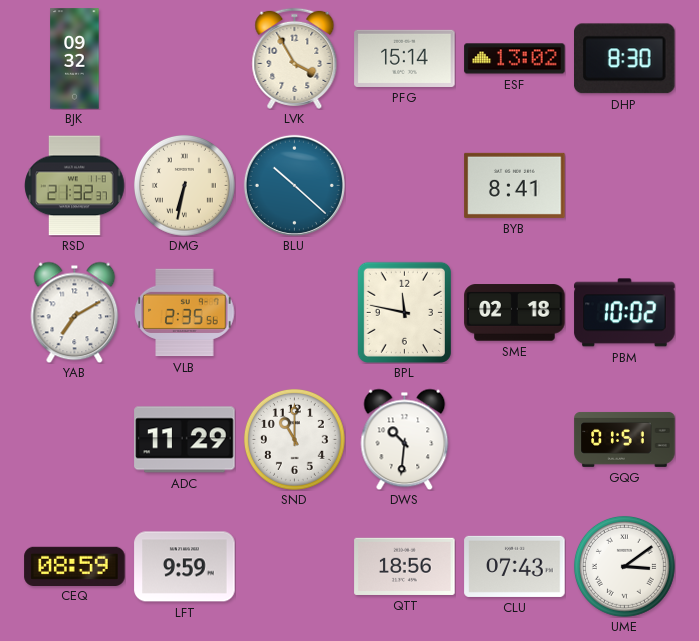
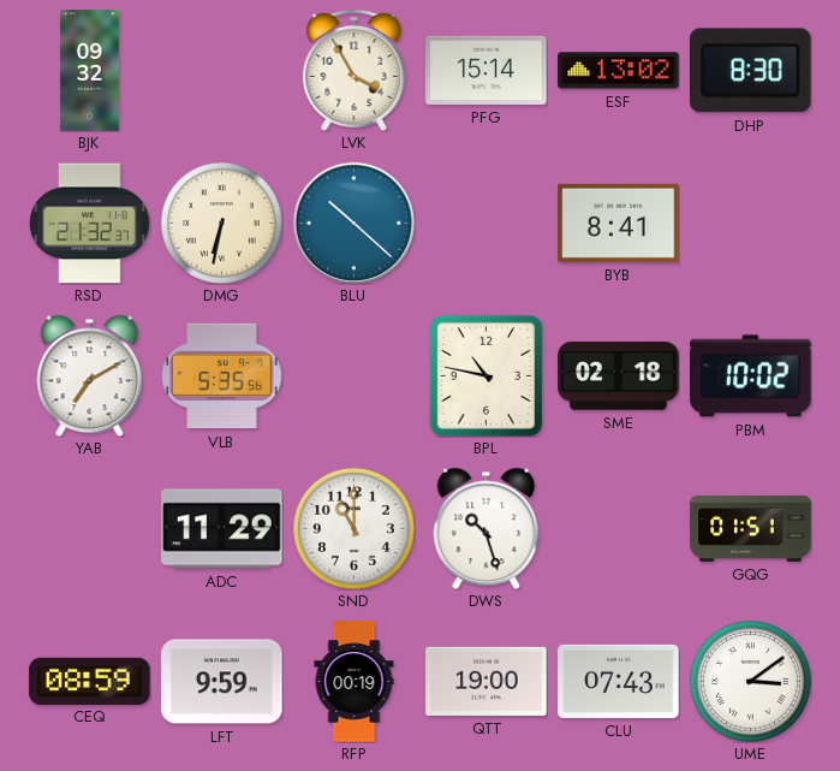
VLB: 2:35 -> 5:35
BPL: 11:47 -> 10:47
DWS: 10:31 -> 10:27
RFP: none -> 00:19
QTT: 18:56 -> 19:00
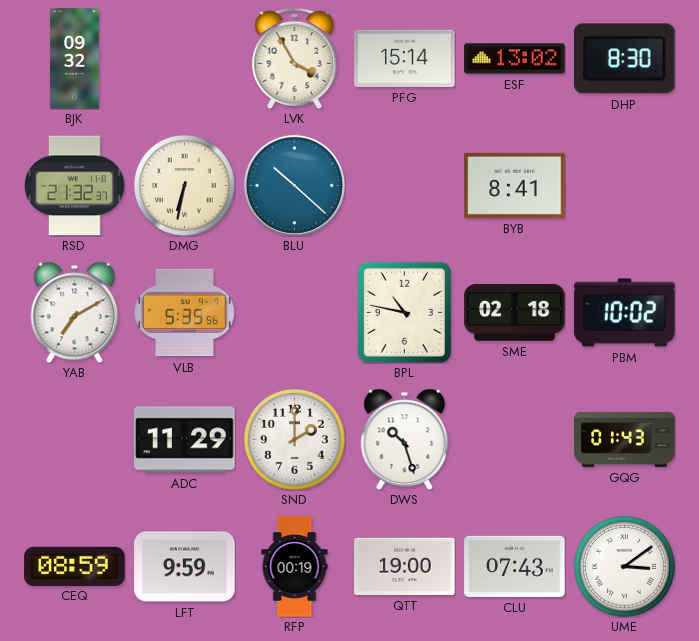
SND: 11:00 -> 2:00
GQG: 01:51 -> 01:43
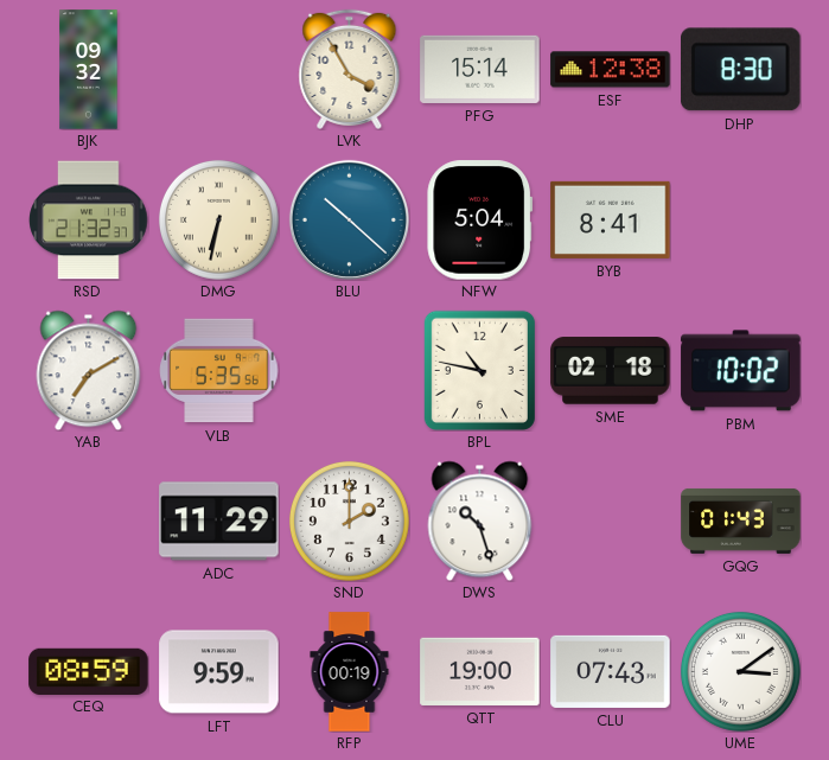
ESF: 13:02 -> 12:38
NFW: none -> 5:04
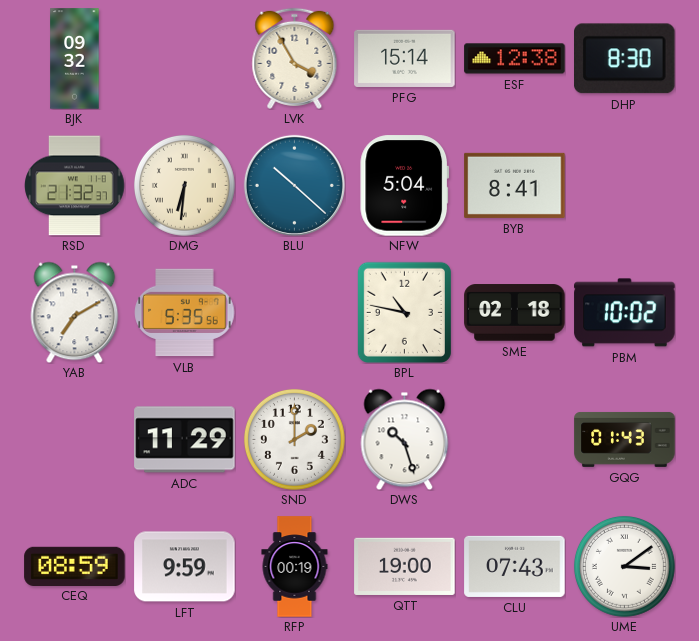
DMG: 6:32 -> 6:31
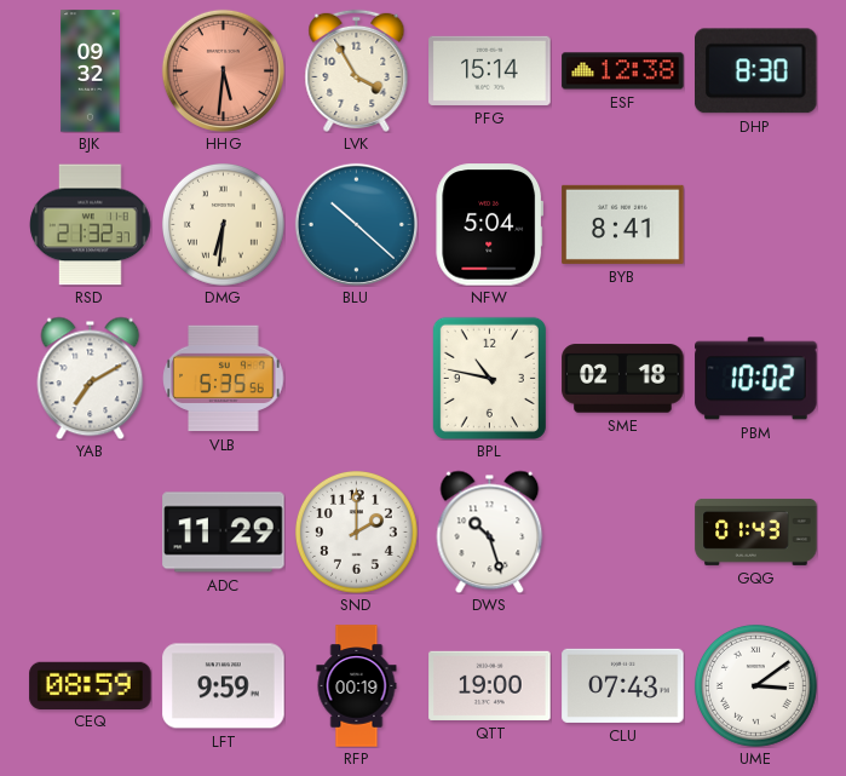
HHG: none -> 5:31
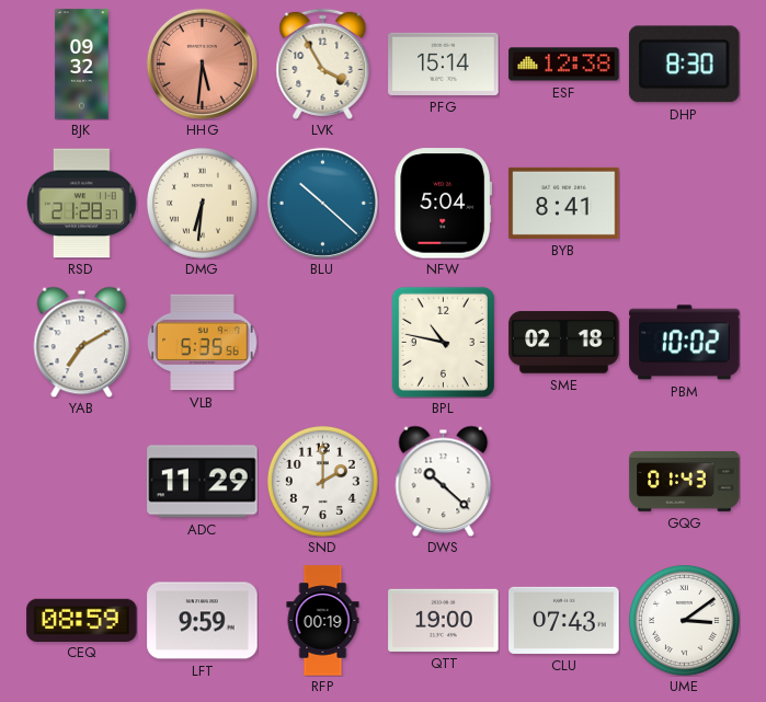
RSD: 21:32 -> 21:28
DWS: 10:27 -> 10:22
